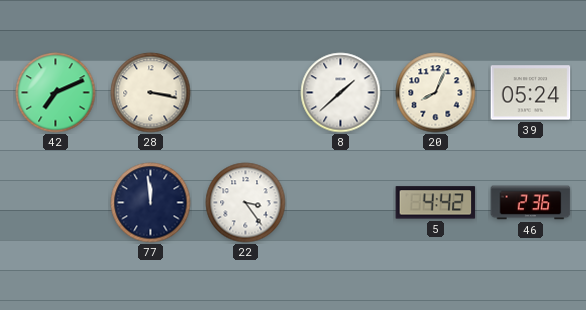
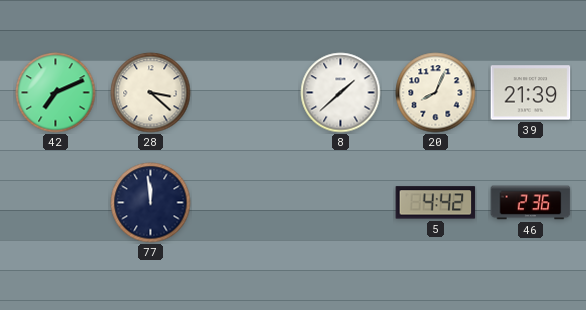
28: 3:17 -> 3:22
39: 05:24 -> 21:39
22: 3:24 -> none
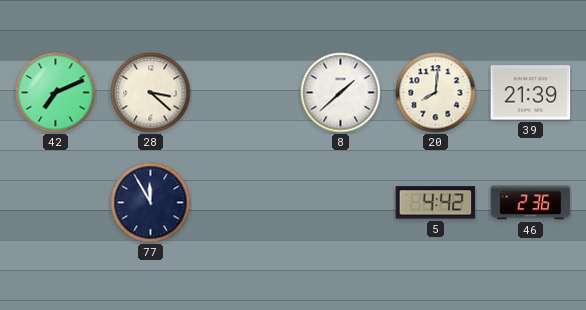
20: 8:04 -> 8:01
77: 11:59 -> 11:55
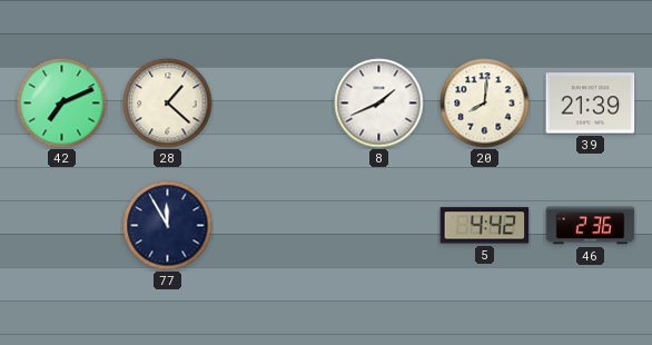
28: 3:22 -> 1:22
8: 1:38 -> 1:41
